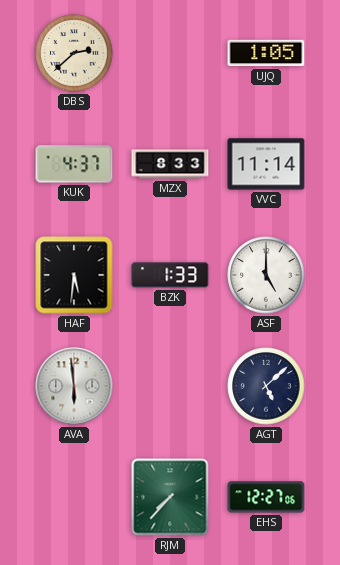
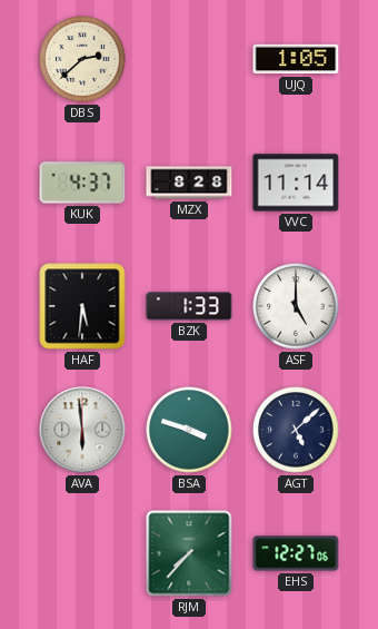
MZX: 8:33 -> 8:28
BSA: none -> 3:48
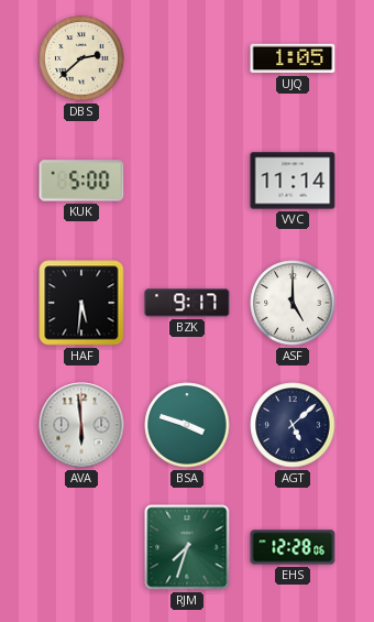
KUK: 4:37 -> 5:00
MZX: 8:28 -> none
BZK: 1:33 -> 9:17
RJM: 7:37 -> 7:33
EHS: 12:27 -> 12:28
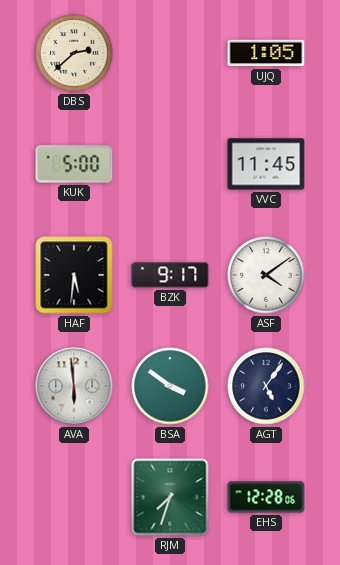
VVC: 11:14 -> 11:45
ASF: 5:00 -> 4:09
BSA: 3:48 -> 3:51
AGT: 5:08 -> 5:06
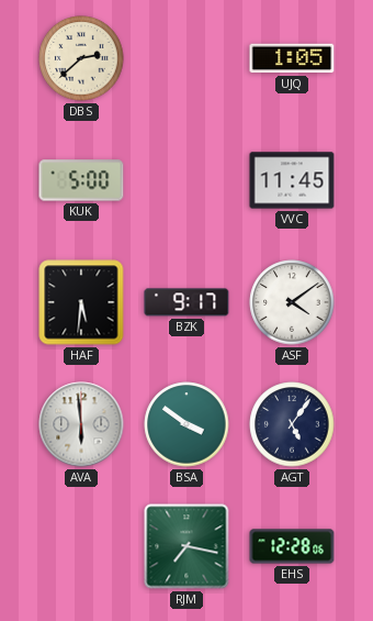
RJM: 7:33 -> 7:17
